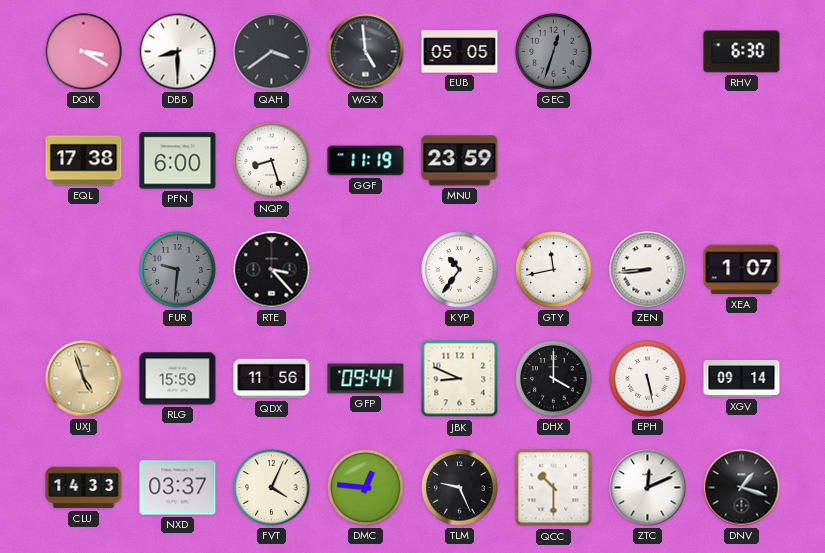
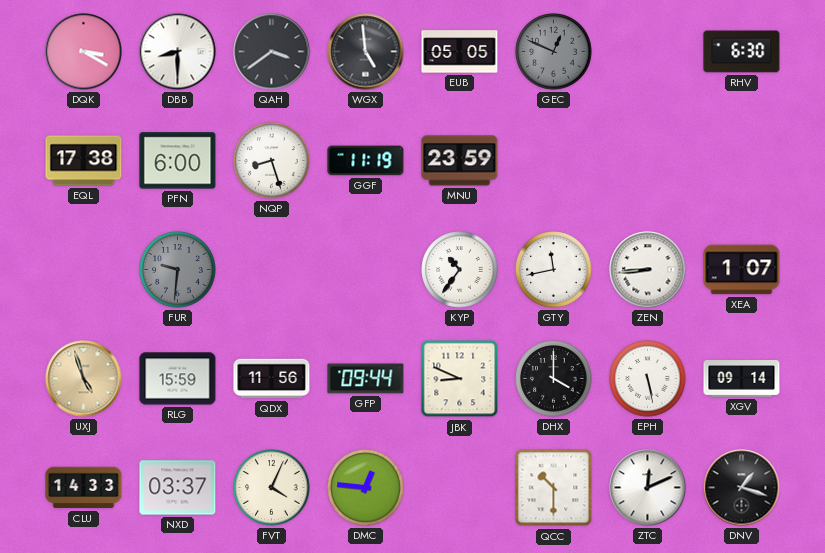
GEC: 12:33 -> 12:49
RTE: 3:23 -> none
TLM: 9:26 -> none
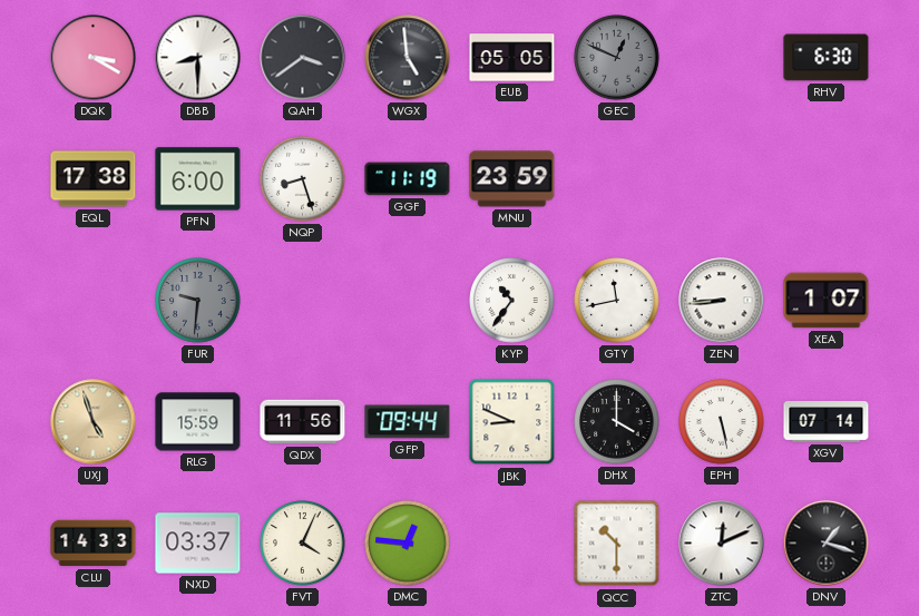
XGV: 09:14 -> 07:14
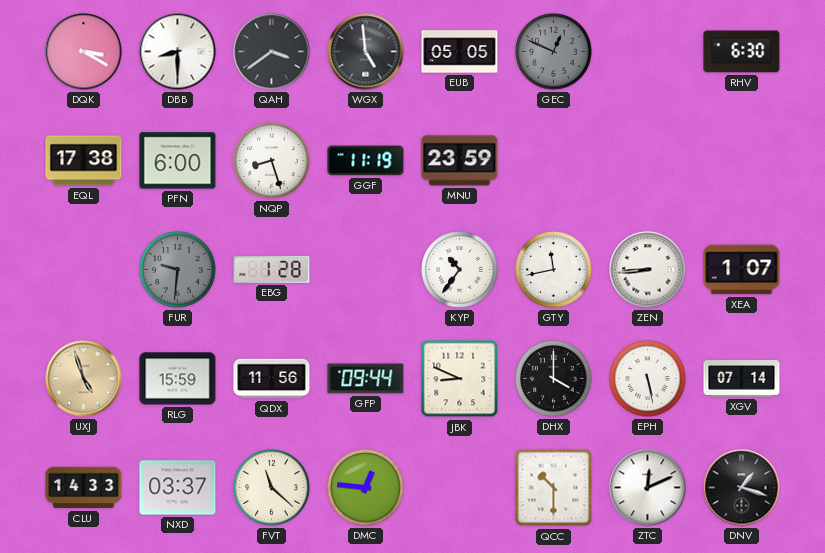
EBG: none -> 1:28
FVT: 4:04 -> 11:22
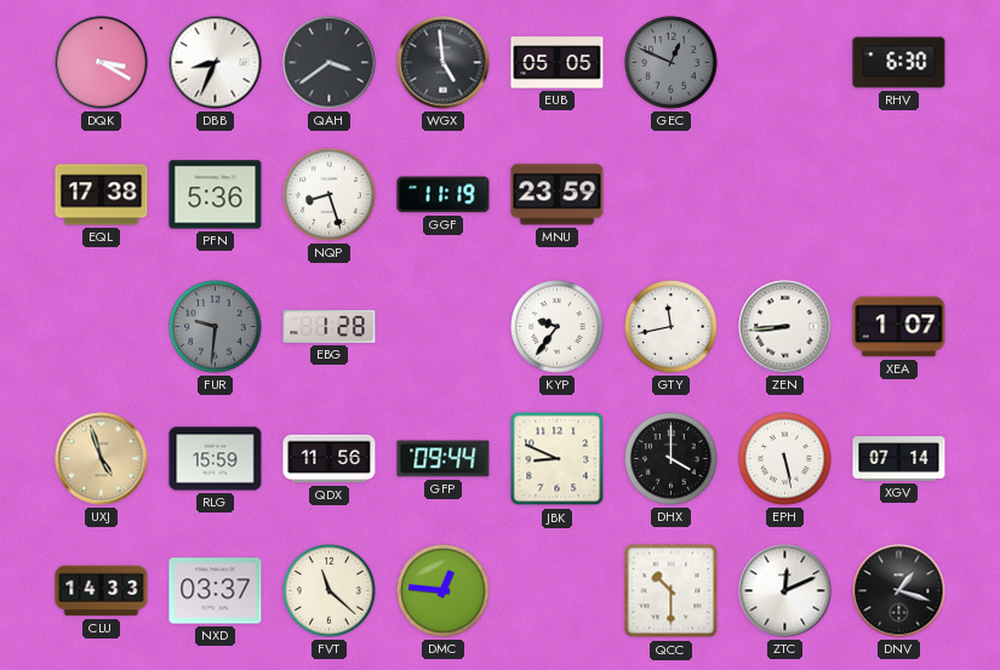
DBB: 8:30 -> 8:34
PFN: 6:00 -> 5:36
KYP: 10:36 -> 9:36
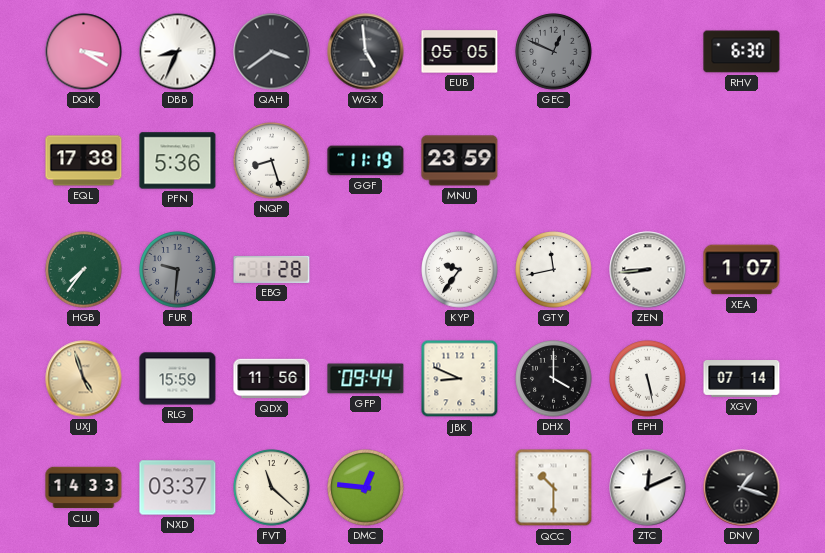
HGB: none -> 7:36
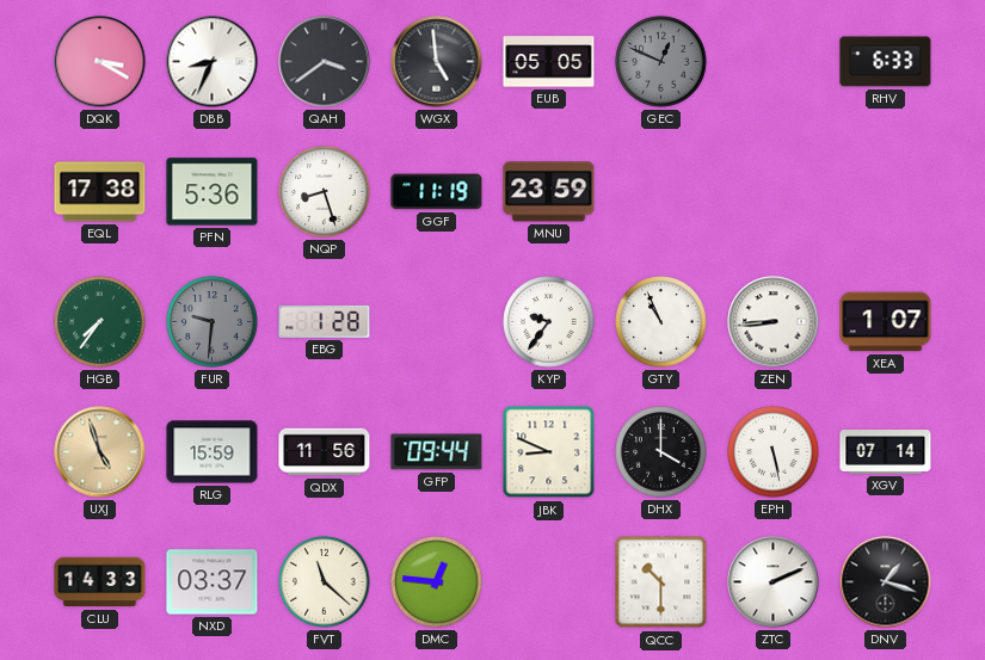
RHV: 6:30 -> 6:33
GTY: 11:43 -> 10:56
ZTC: 12:11 -> 2:11
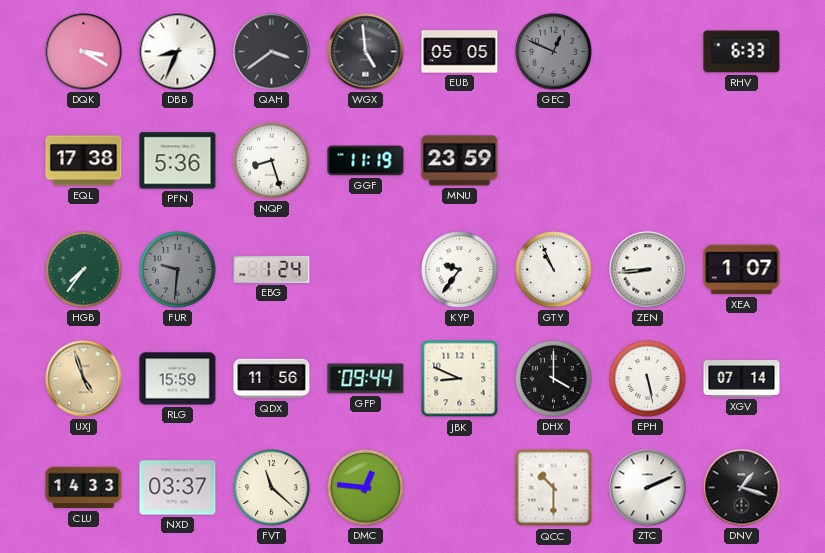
EBG: 1:28 -> 1:24
